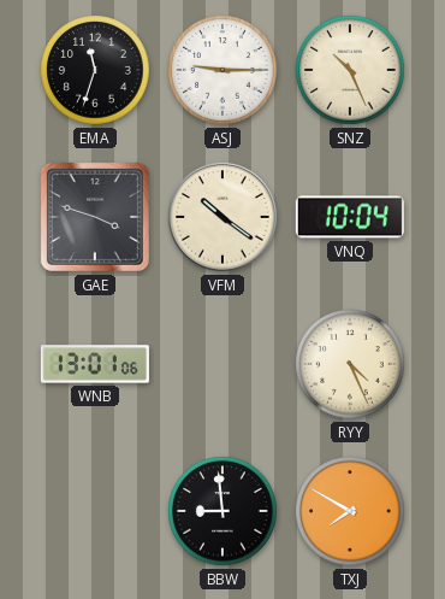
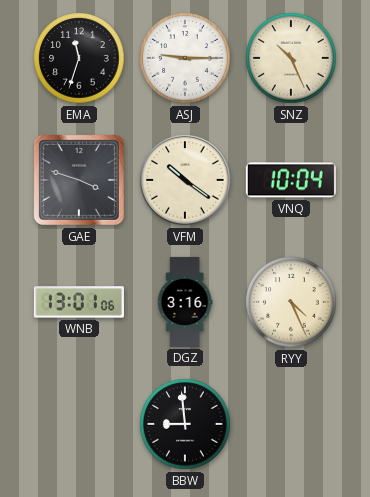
DGZ: none -> 3:16
TXJ: 7:50 -> none
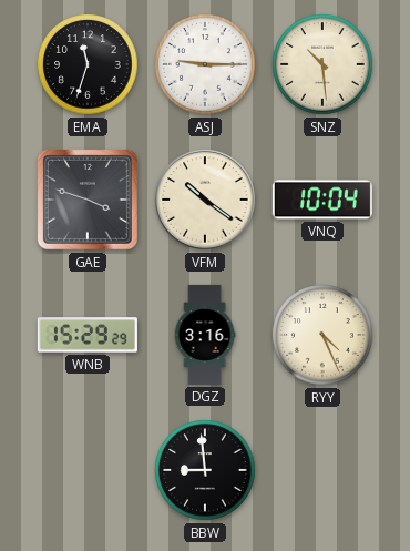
SNZ: 10:26 -> 10:29
WNB: 13:01 -> 15:29
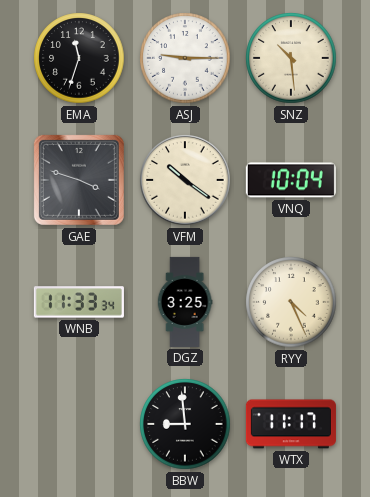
WNB: 15:29 -> 11:33
DGZ: 3:16 -> 3:25
WTX: none -> 11:17
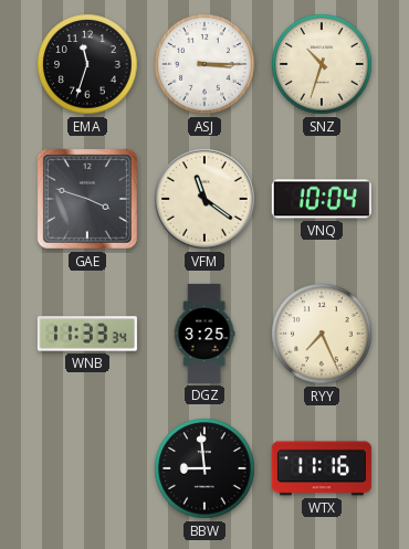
ASJ: 9:15 -> 3:15
SNZ: 10:29 -> 10:33
VFM: 10:21 -> 11:21
RYY: 4:26 -> 7:26
WTX: 11:17 -> 11:16
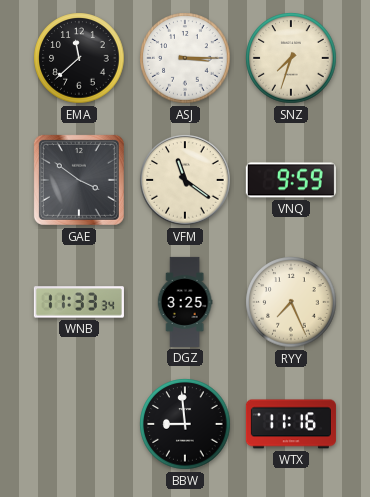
EMA: 11:33 -> 11:38
SNZ: 10:33 -> 7:33
GAE: 3:48 -> 3:51
VNQ: 10:04 -> 9:59
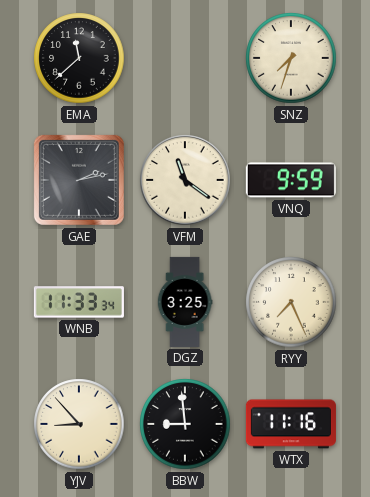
ASJ: 3:15 -> none
GAE: 3:51 -> 2:13
YJV: none -> 8:53
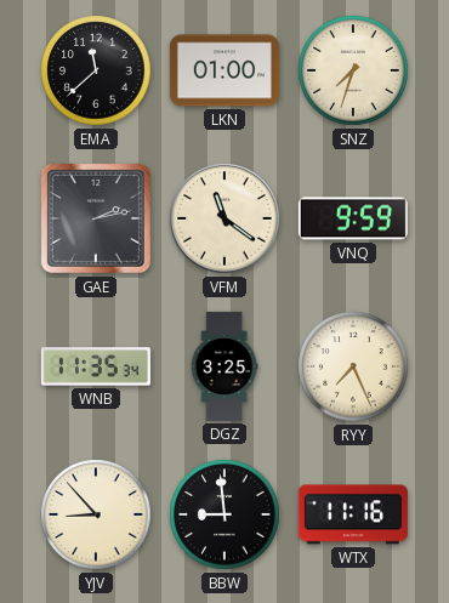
LKN: none -> 01:00
WNB: 11:33 -> 11:35
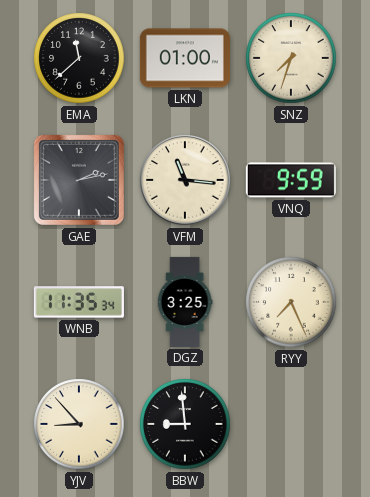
VFM: 11:21 -> 11:16
WTX: 11:16 -> none
